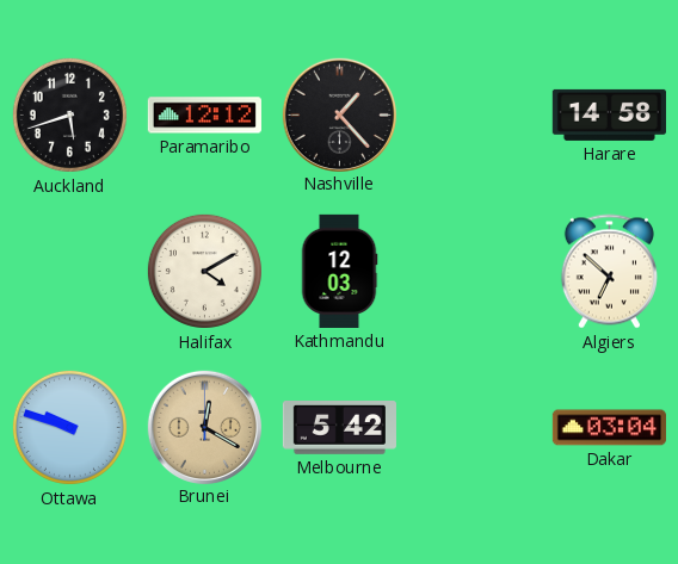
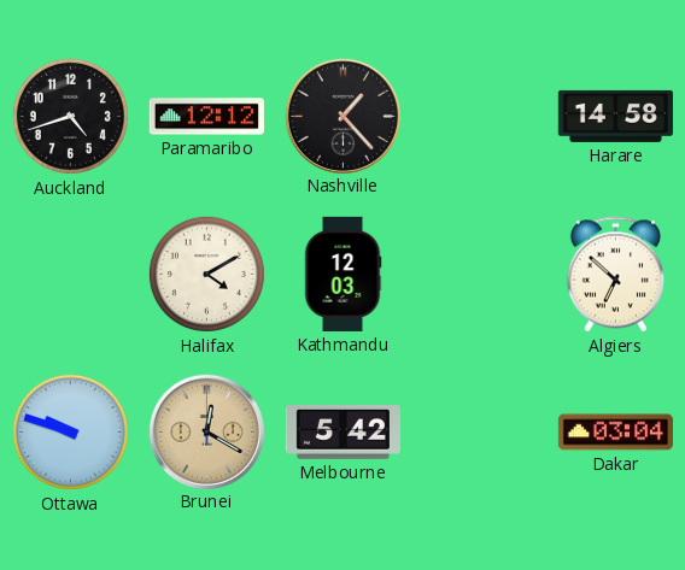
Auckland: 5:42 -> 4:42
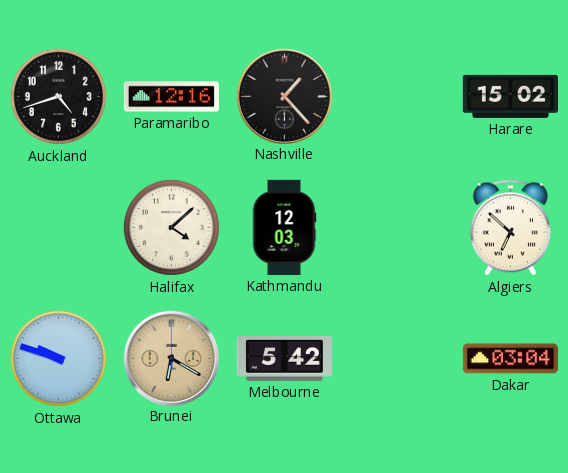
Paramaribo: 12:12 -> 12:16
Harare: 14:58 -> 15:02
Halifax: 4:10 -> 4:08
Brunei: 12:20 -> 6:20
